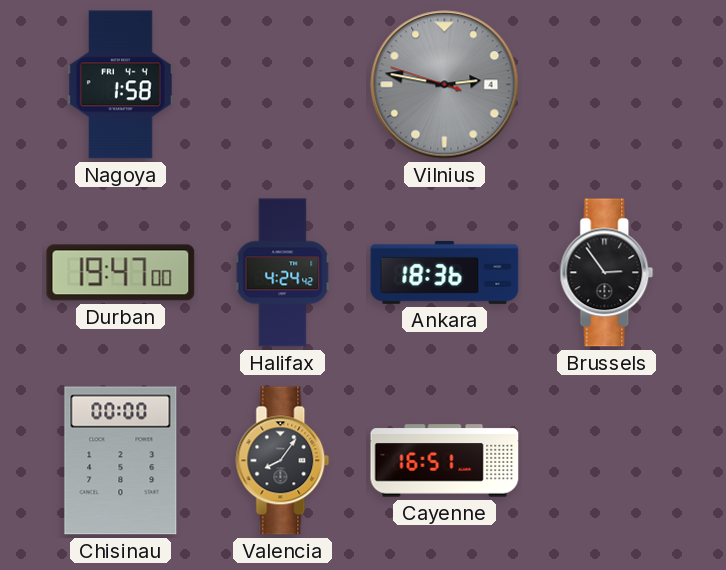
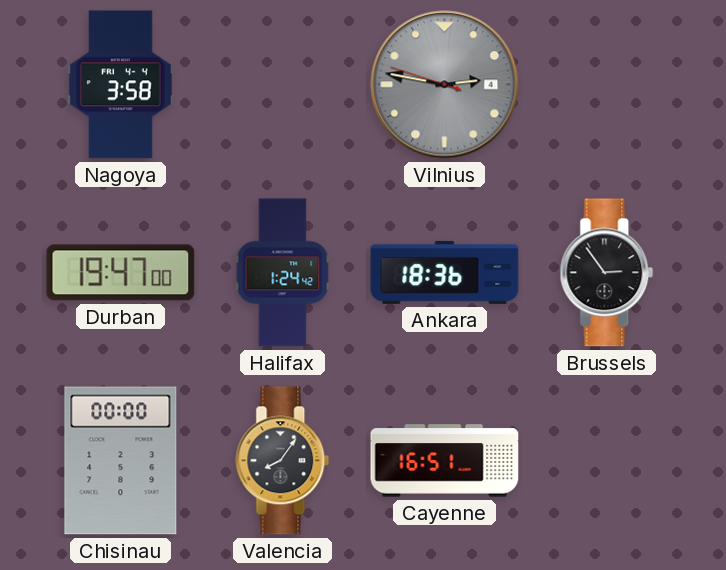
Nagoya: 1:58 -> 3:58
Halifax: 4:24 -> 1:24
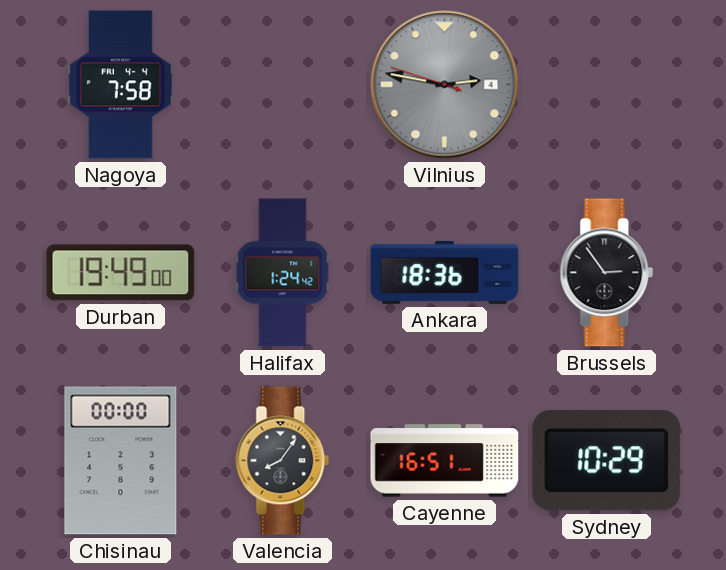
Nagoya: 3:58 -> 7:58
Durban: 19:47 -> 19:49
Sydney: none -> 10:29
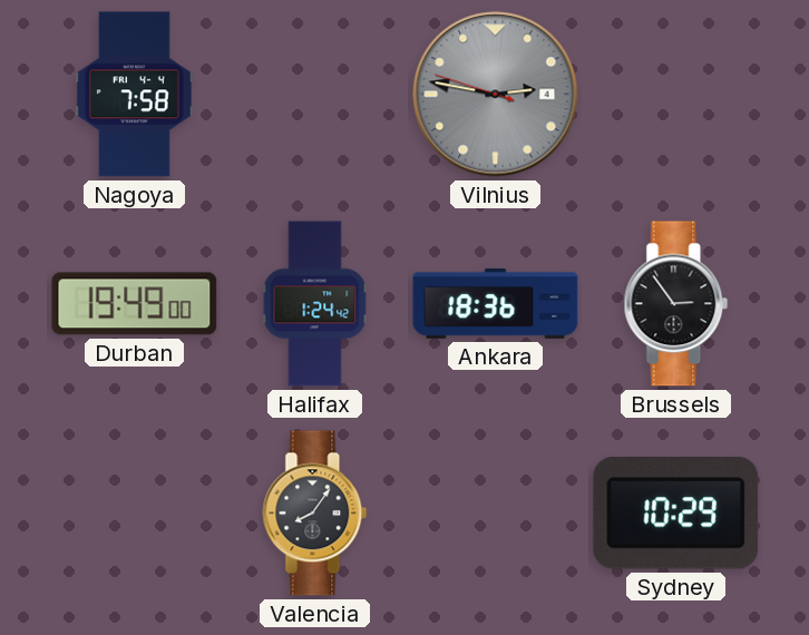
Chisinau: 00:00 -> none
Cayenne: 16:51 -> none
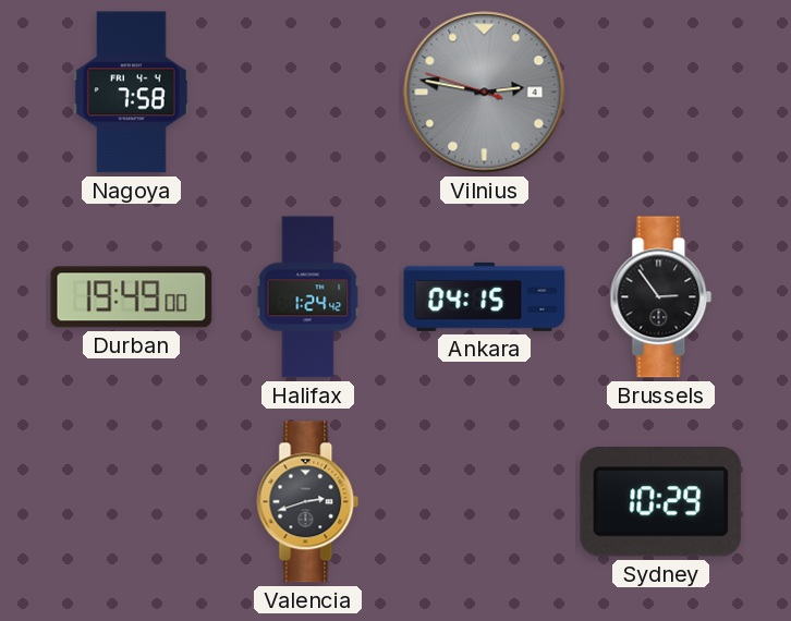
Ankara: 18:36 -> 04:15
Valencia: 8:06 -> 2:42
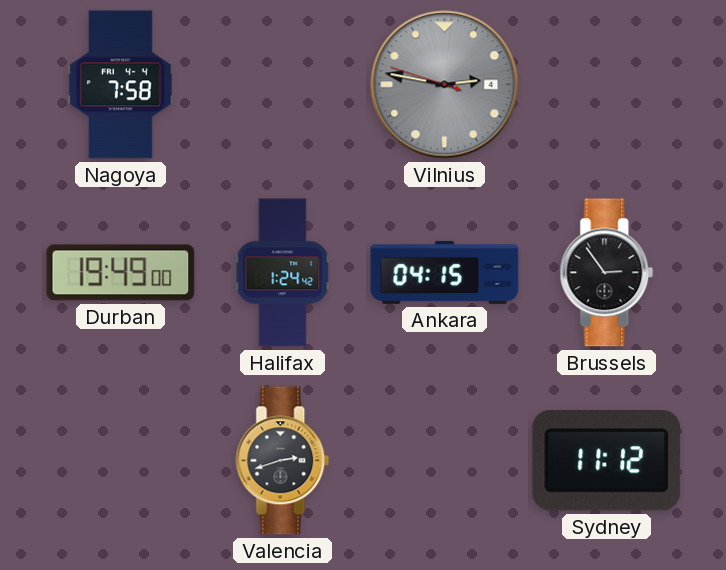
Sydney: 10:29 -> 11:12
